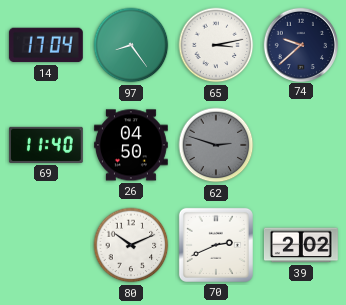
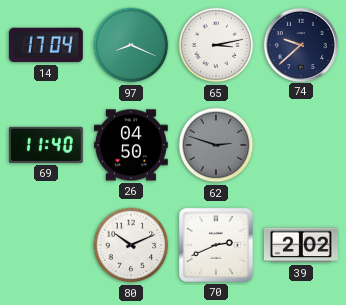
97: 8:24 -> 8:19
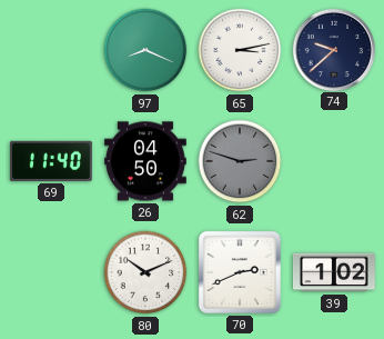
14: 17:04 -> none
39: 2:02 -> 1:02
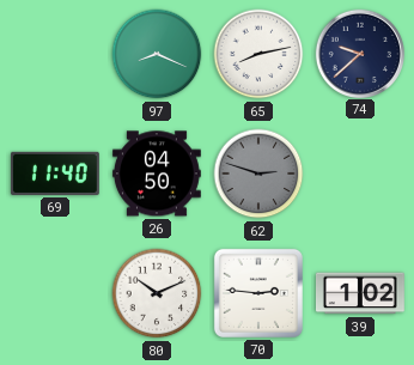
65: 3:13 -> 8:13
70: 2:41 -> 2:46
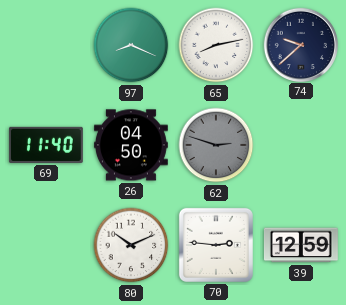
39: 1:02 -> 12:59
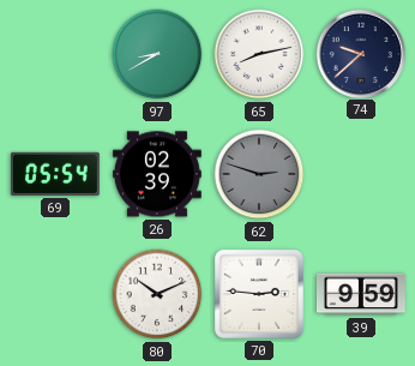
97: 8:19 -> 8:40
69: 11:40 -> 05:54
26: 04:50 -> 02:39
39: 12:59 -> 9:59
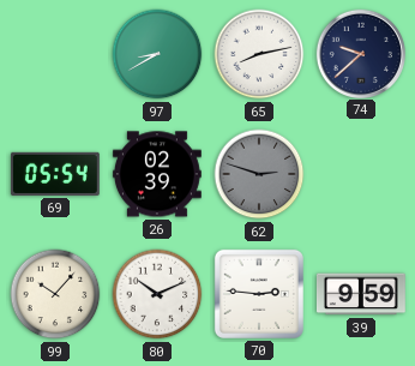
99: none -> 10:07
